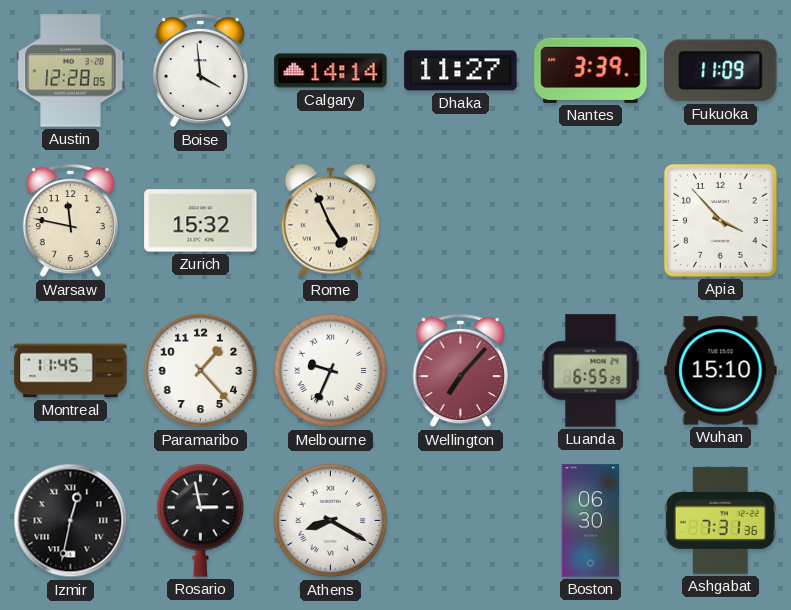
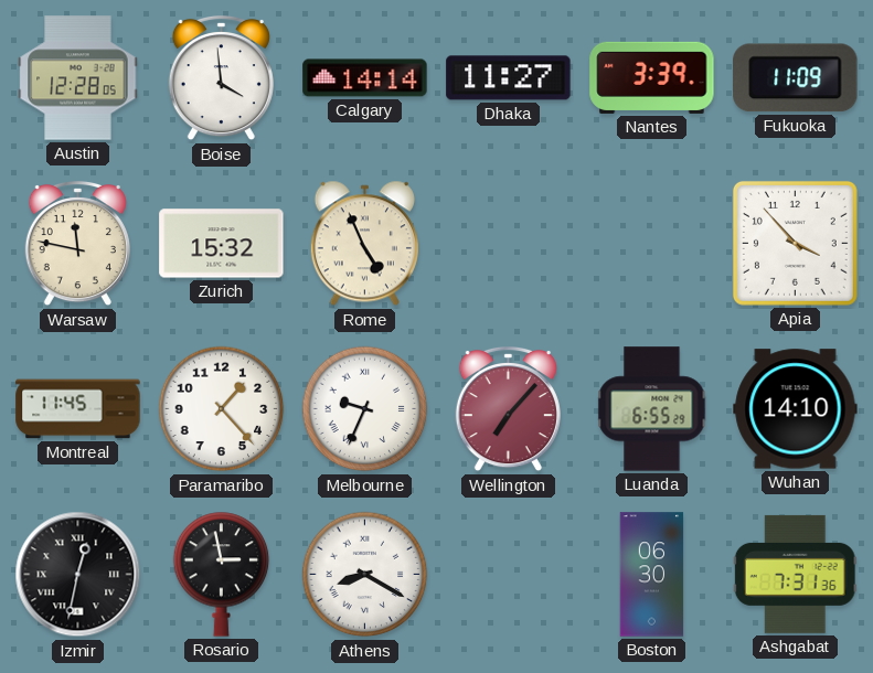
Wuhan: 15:10 -> 14:10
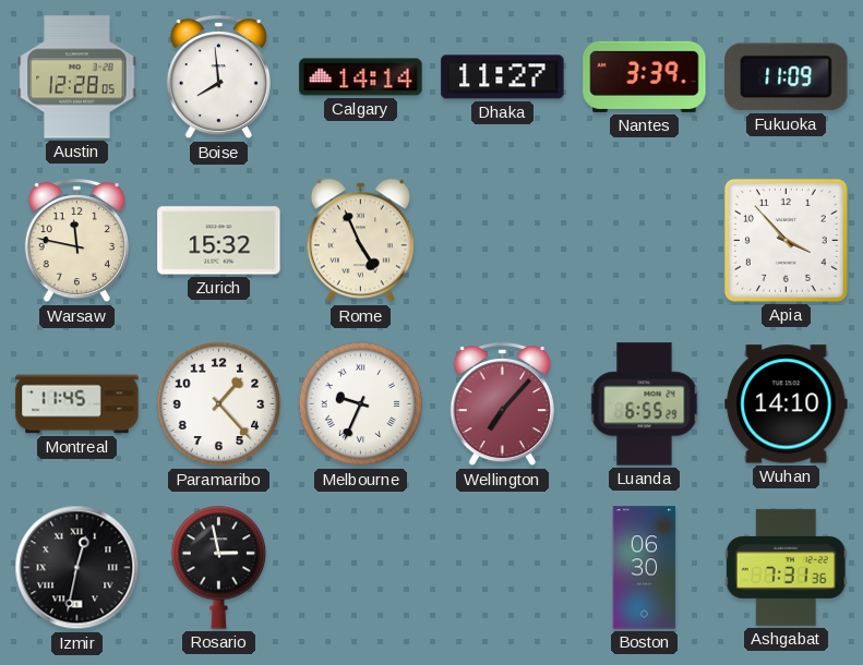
Boise: 3:59 -> 7:59
Athens: 8:20 -> none
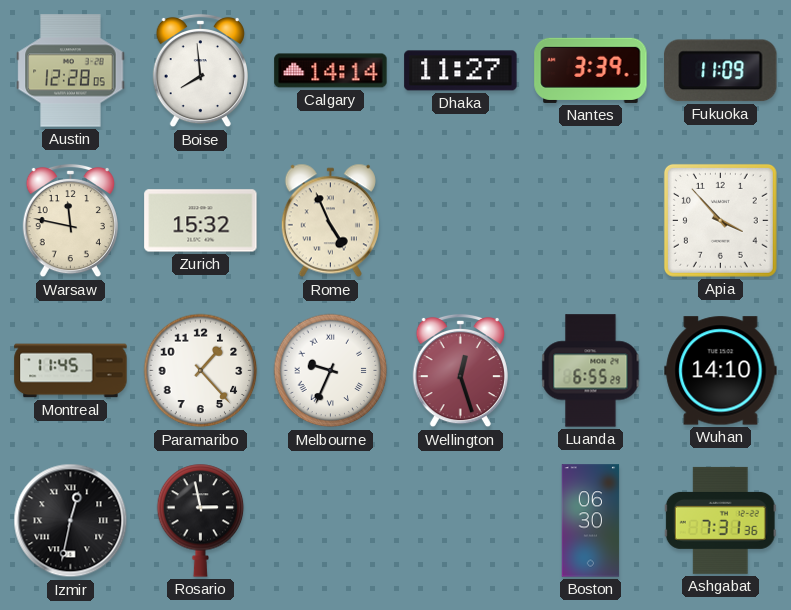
Wellington: 7:07 -> 12:27
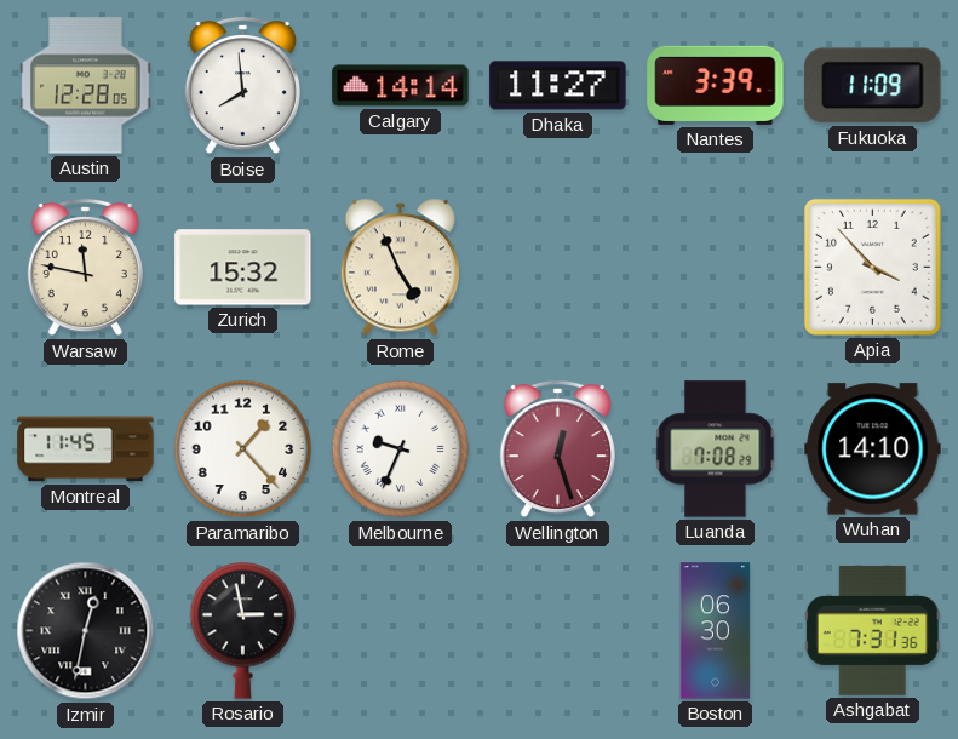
Luanda: 6:55 -> 7:08
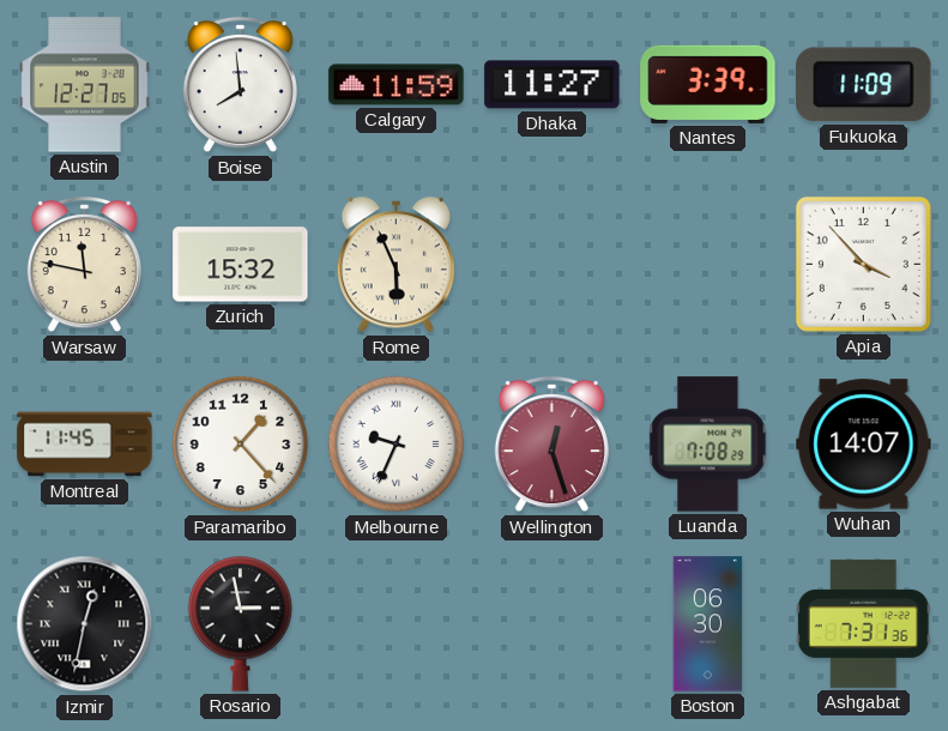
Austin: 12:28 -> 12:27
Calgary: 14:14 -> 11:59
Rome: 4:56 -> 5:56
Wuhan: 14:10 -> 14:07
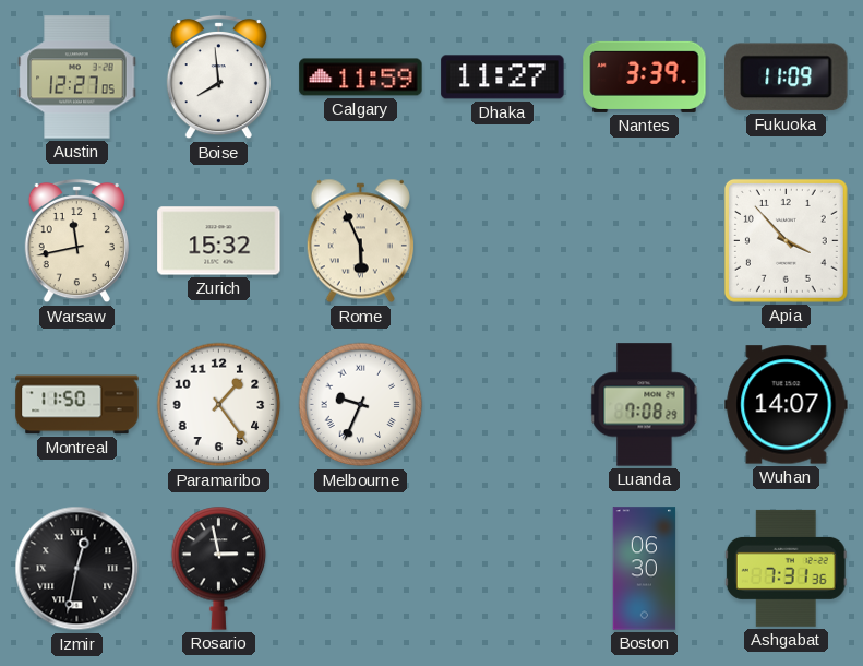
Warsaw: 11:47 -> 11:43
Montreal: 11:45 -> 11:50
Paramaribo: 1:23 -> 1:24
Wellington: 12:27 -> none
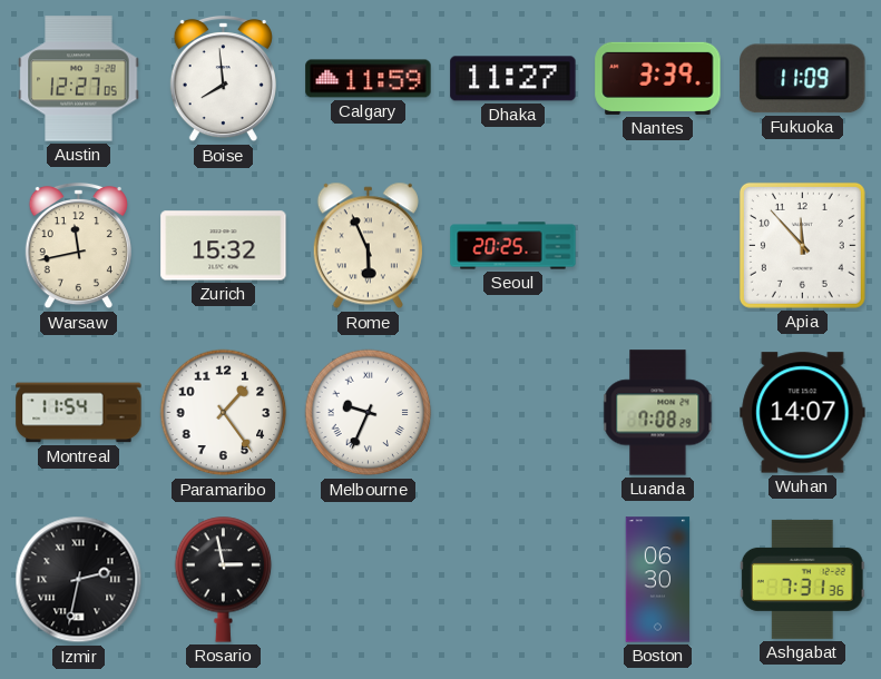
Seoul: none -> 20:25
Apia: 3:53 -> 11:53
Montreal: 11:50 -> 11:54
Izmir: 12:32 -> 2:32
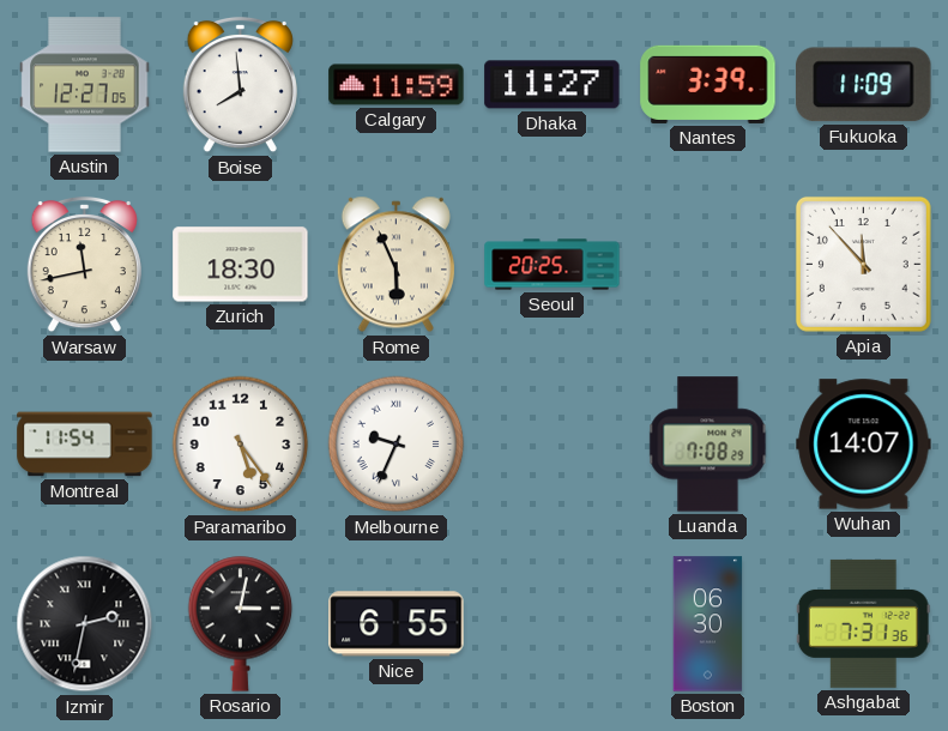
Zurich: 15:32 -> 18:30
Paramaribo: 1:24 -> 5:24
Rosario: 2:58 -> 3:02
Nice: none -> 6:55
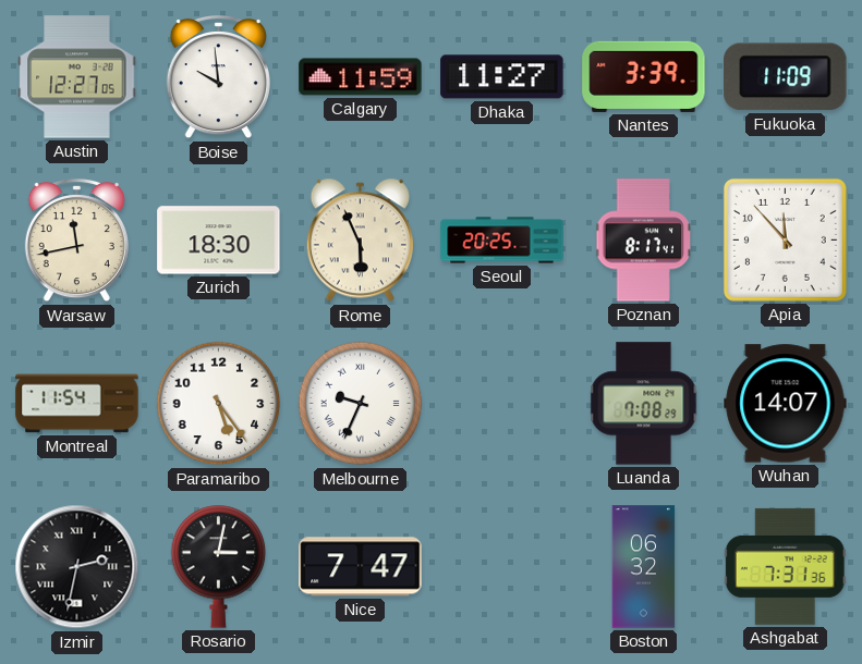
Boise: 7:59 -> 9:59
Poznan: none -> 8:17
Nice: 6:55 -> 7:47
Boston: 06:30 -> 06:32
